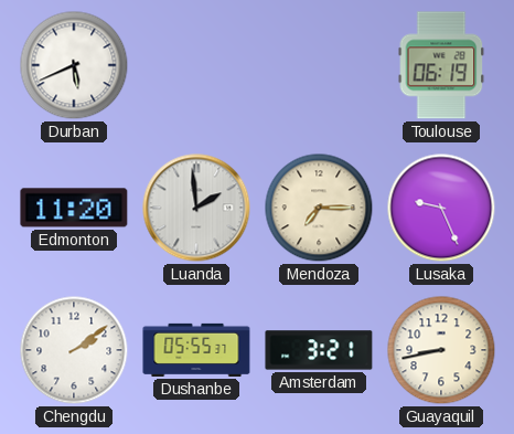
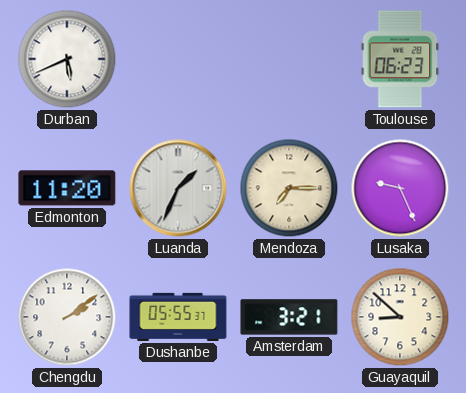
Toulouse: 06:19 -> 06:23
Luanda: 1:59 -> 1:34
Guayaquil: 8:43 -> 8:52
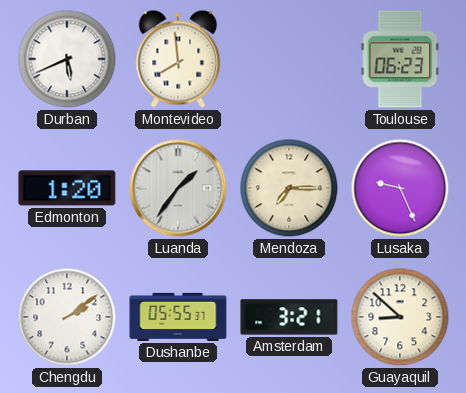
Montevideo: none -> 7:59
Edmonton: 11:20 -> 1:20
Luanda: 1:34 -> 1:36
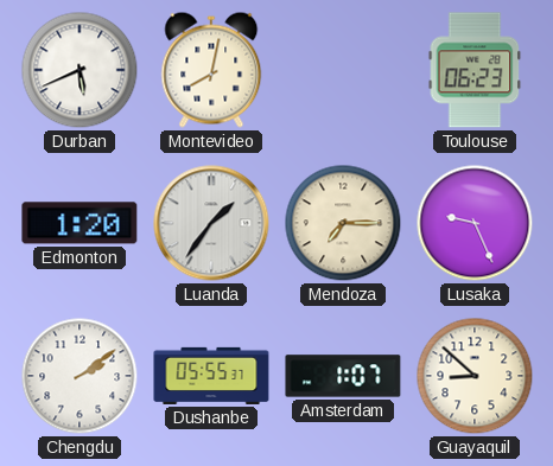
Montevideo: 7:59 -> 8:02
Amsterdam: 3:21 -> 1:07
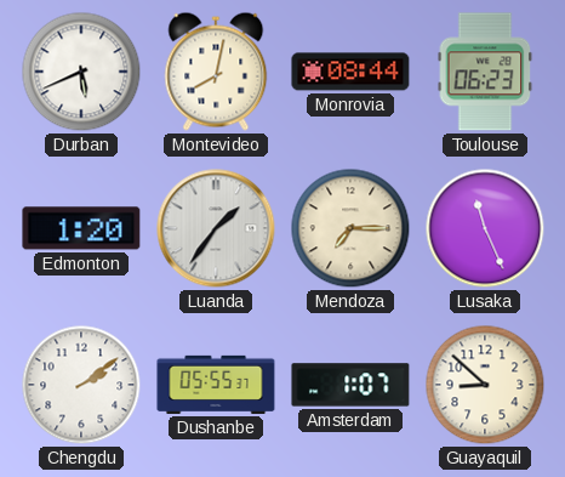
Monrovia: none -> 08:44
Lusaka: 9:26 -> 11:26
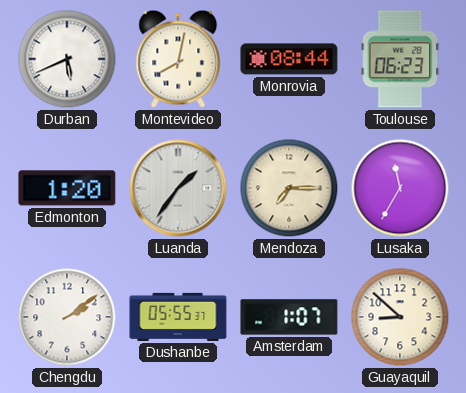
Lusaka: 11:26 -> 11:35
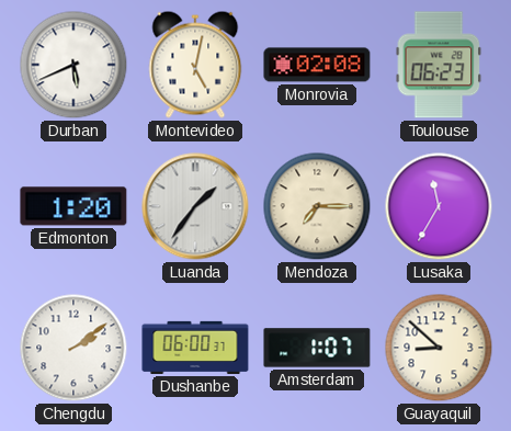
Montevideo: 8:02 -> 5:02
Monrovia: 08:44 -> 02:08
Dushanbe: 05:55 -> 06:00
